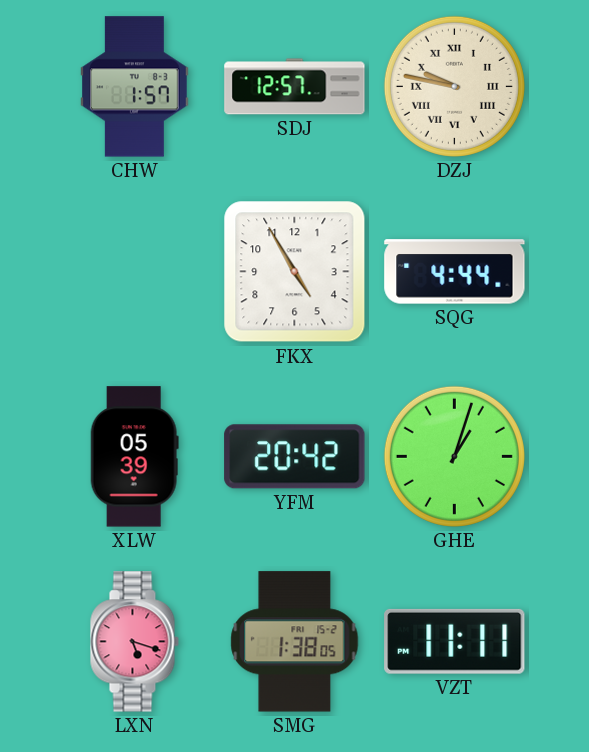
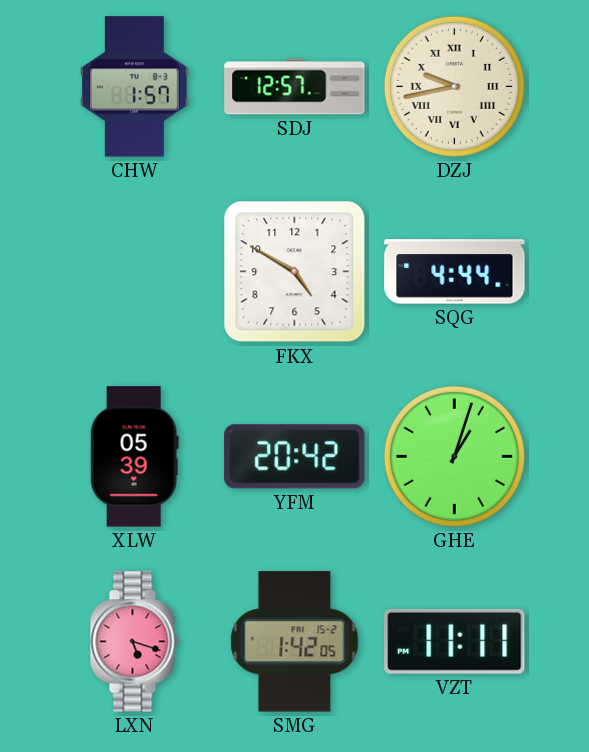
DZJ: 9:47 -> 9:43
FKX: 4:55 -> 4:50
SMG: 1:38 -> 1:42
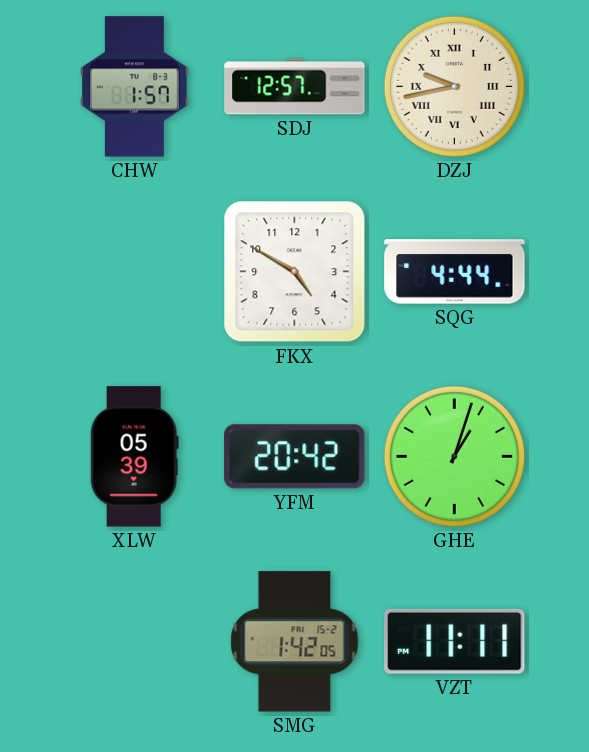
LXN: 5:18 -> none
